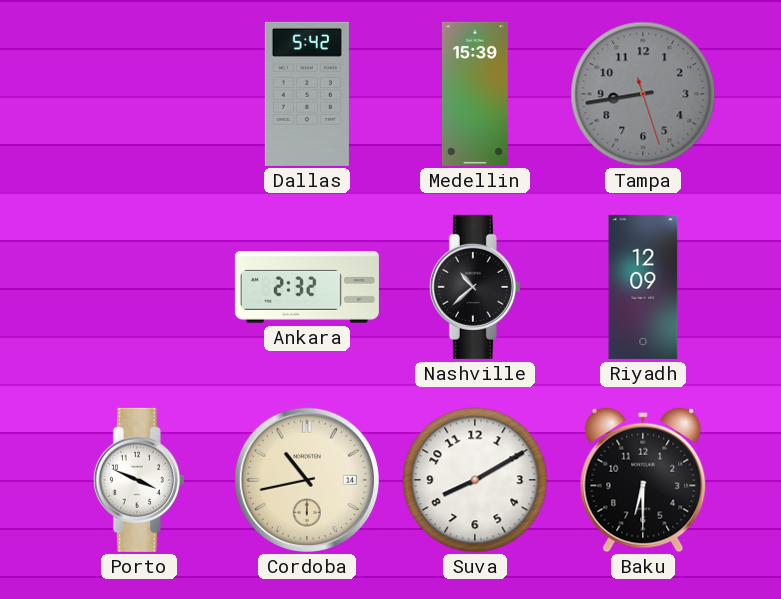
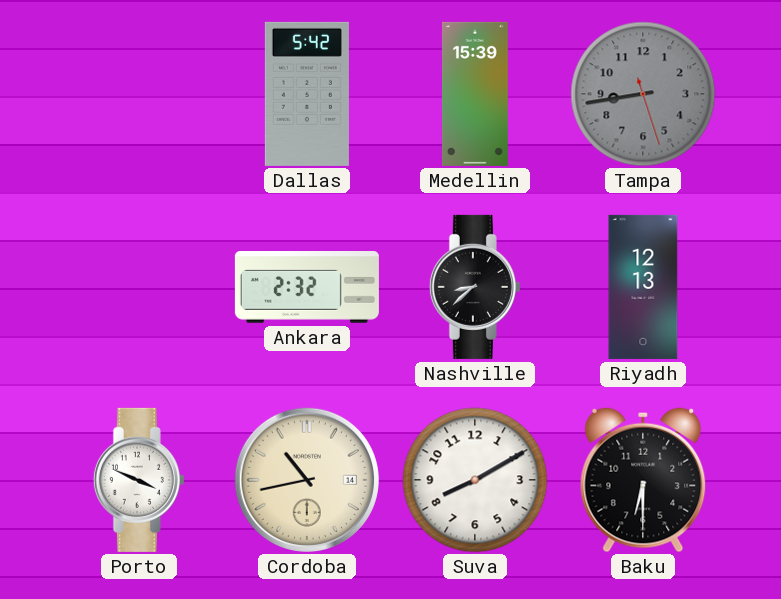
Nashville: 10:38 -> 8:38
Riyadh: 12:09 -> 12:13
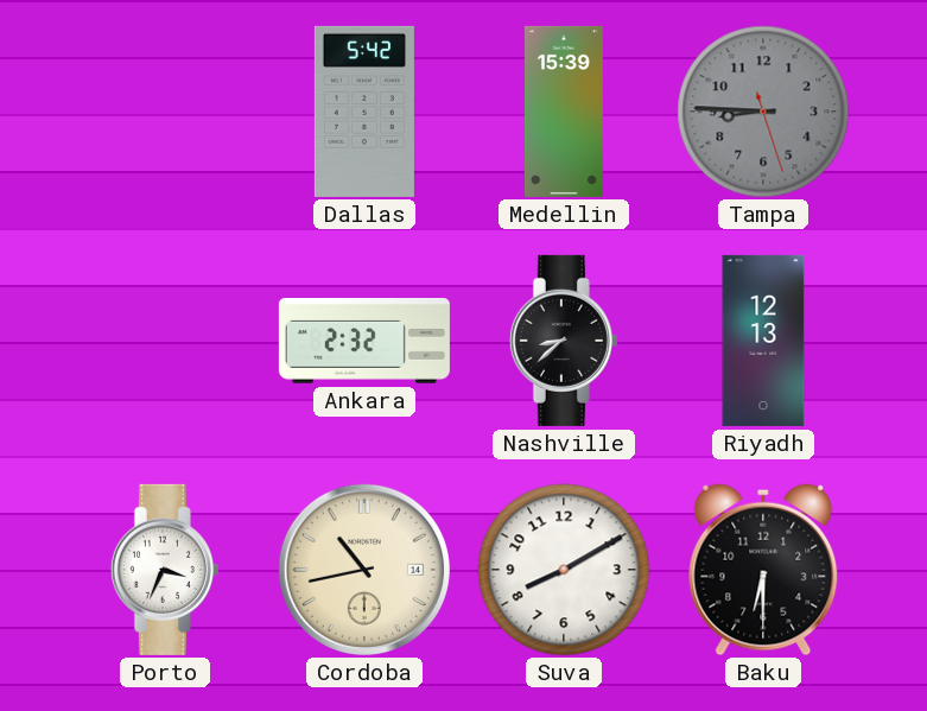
Tampa: 8:43 -> 8:45
Porto: 3:49 -> 3:34
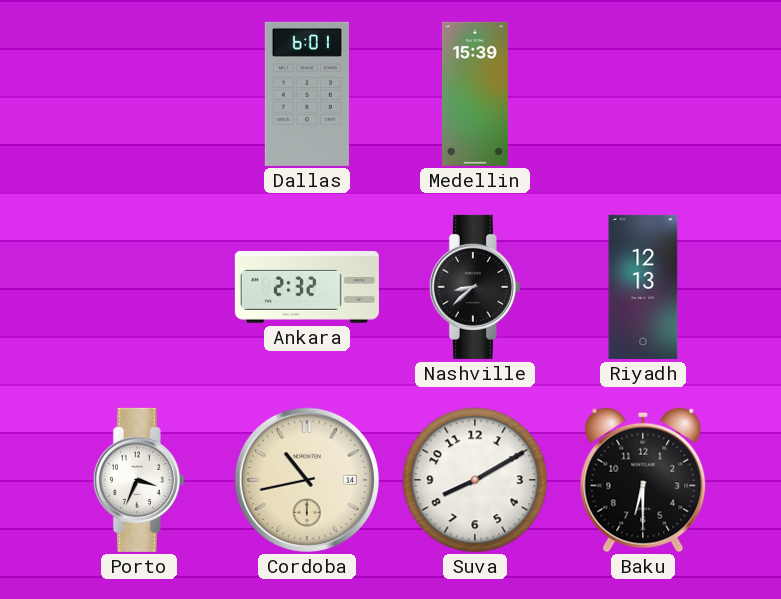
Dallas: 5:42 -> 6:01
Tampa: 8:45 -> none
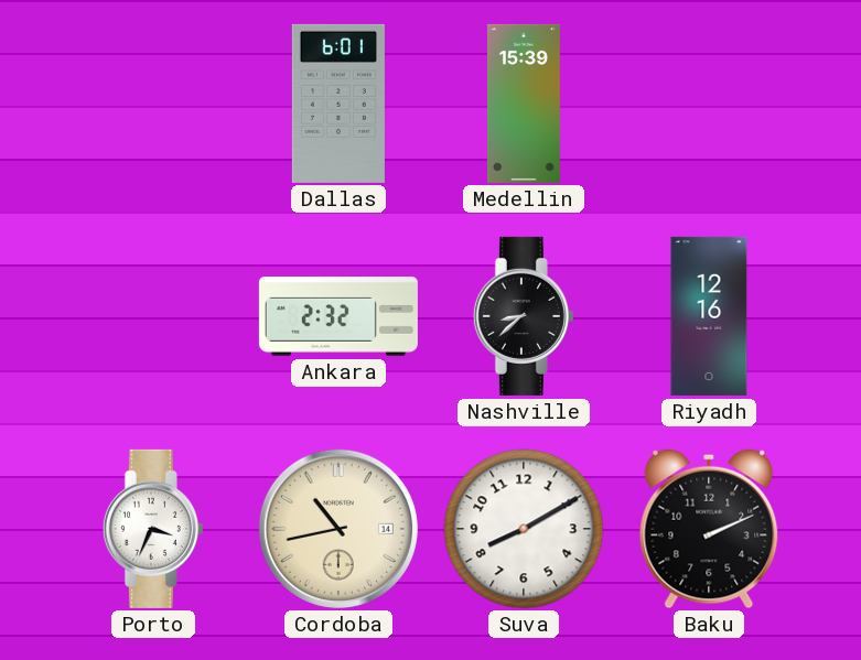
Riyadh: 12:13 -> 12:16
Baku: 6:30 -> 2:11
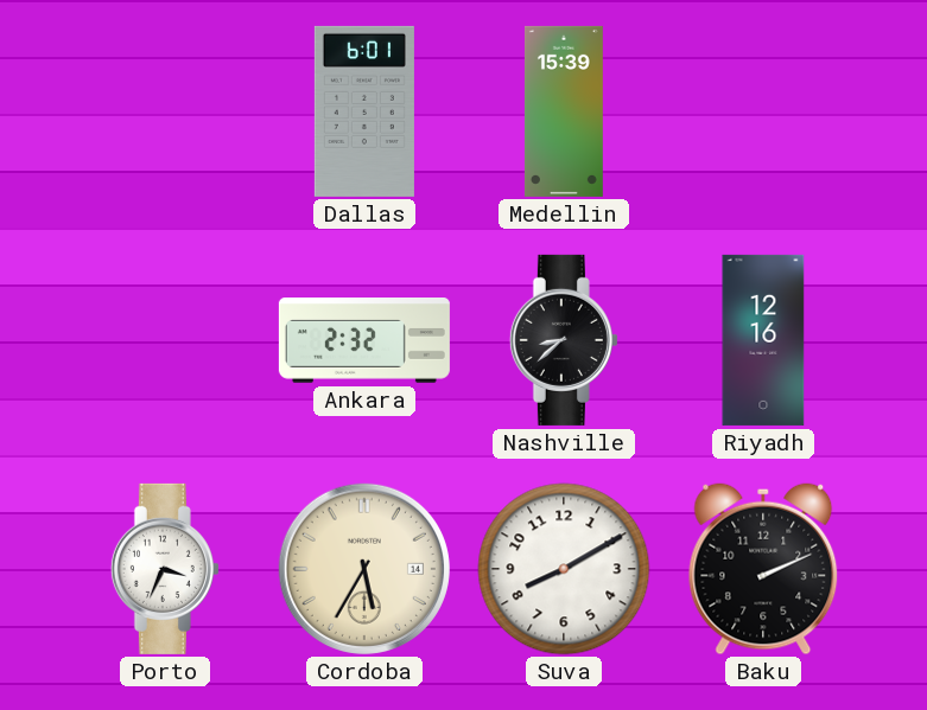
Cordoba: 10:43 -> 5:35
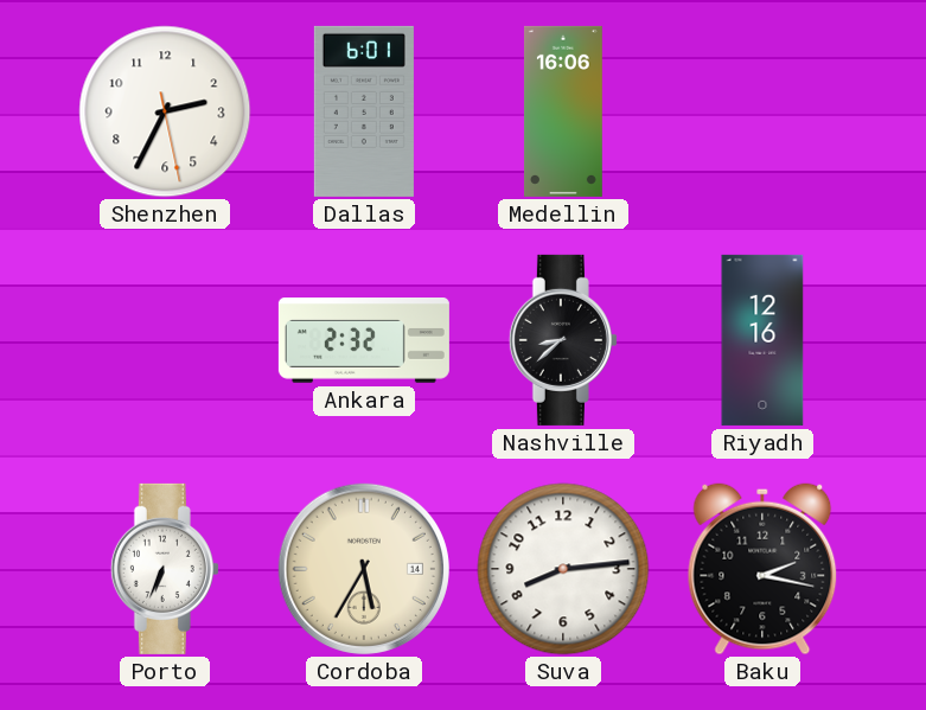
Shenzhen: none -> 2:34
Medellin: 15:39 -> 16:06
Porto: 3:34 -> 6:34
Suva: 8:10 -> 8:14
Baku: 2:11 -> 2:17
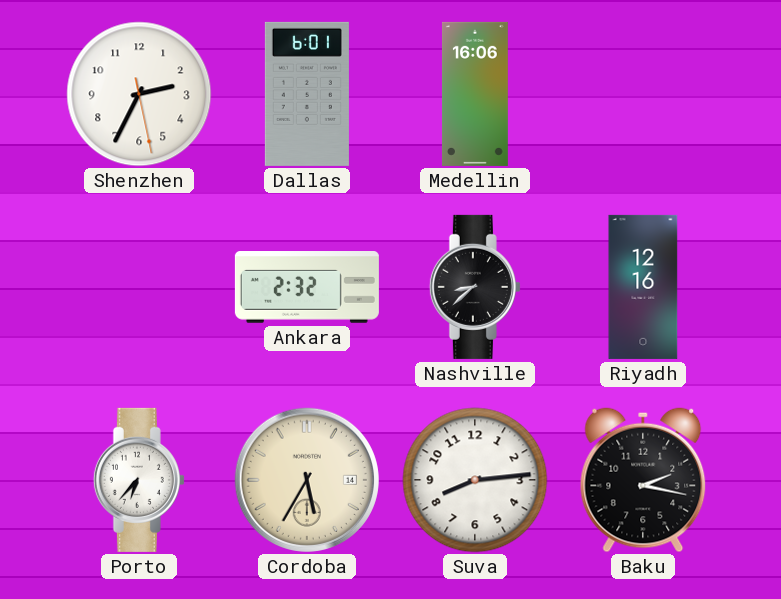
Porto: 6:34 -> 6:37
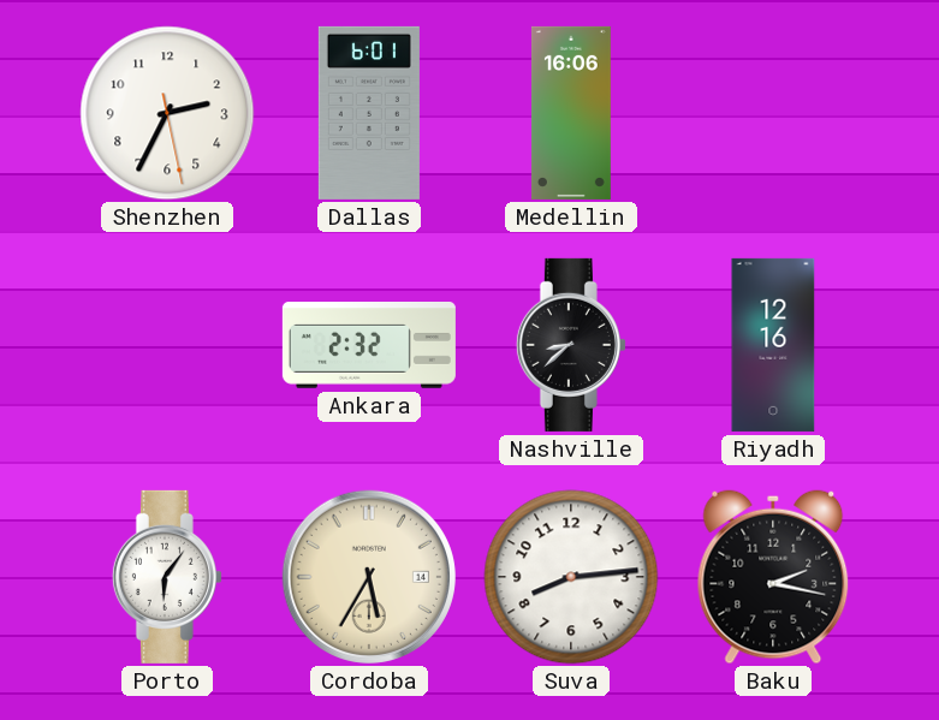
Porto: 6:37 -> 6:06
